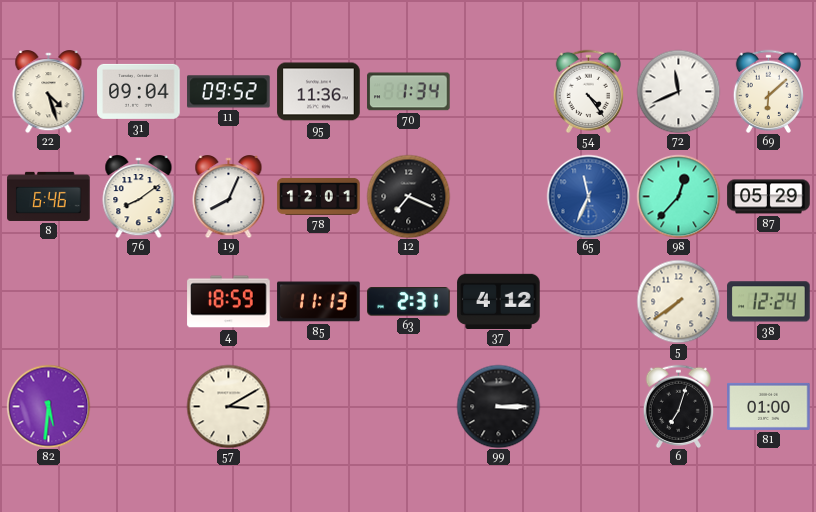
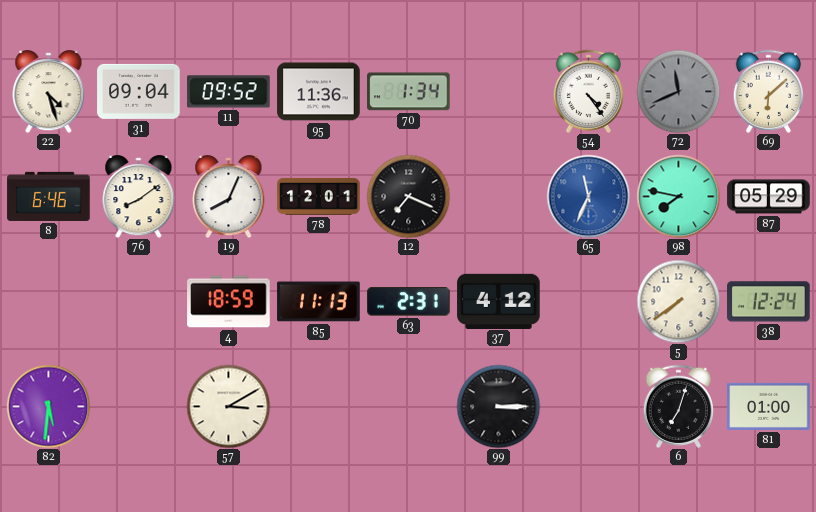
72 dial: white -> grey
98: 12:37 -> 7:47
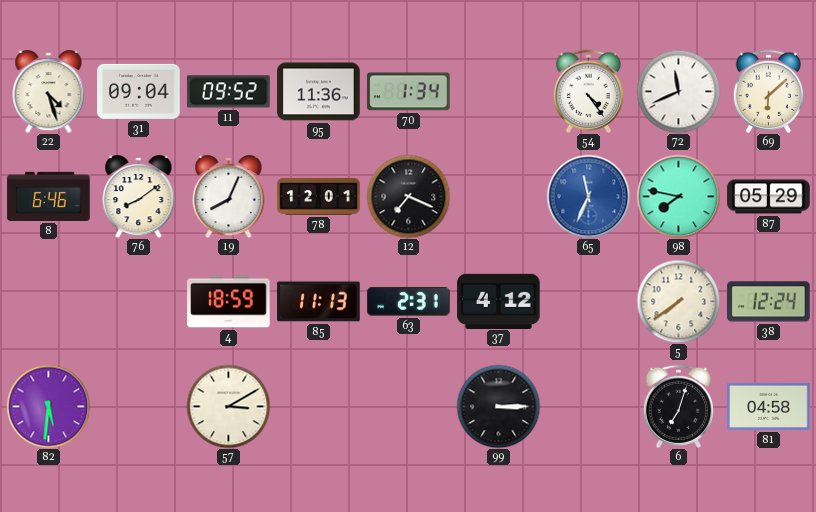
72 dial: grey -> white
81: 01:00 -> 04:58
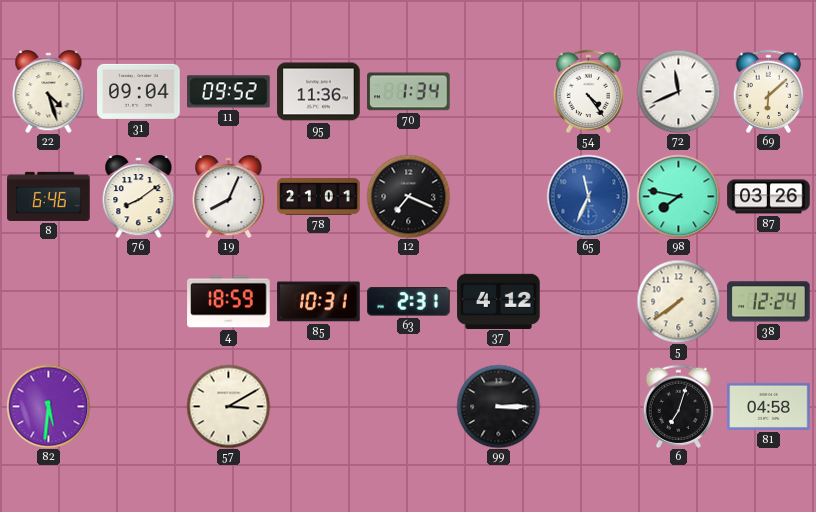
78: 12:01 -> 21:01
87: 05:29 -> 03:26
85: 11:13 -> 10:31
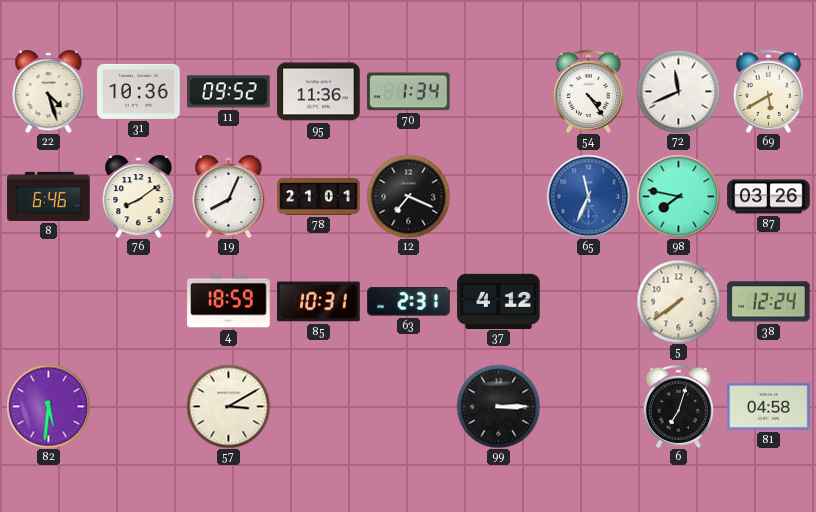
31: 09:04 -> 10:36
69: 6:08 -> 5:40
